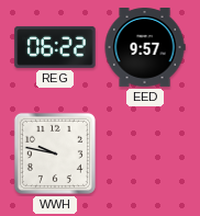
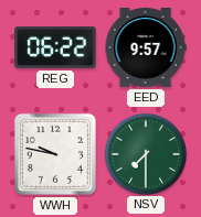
NSV: none -> 7:30
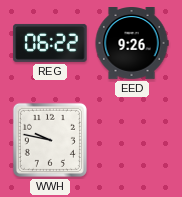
EED: 9:57 -> 9:26
NSV: 7:30 -> none
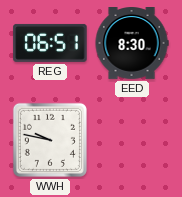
REG: 06:22 -> 06:51
EED: 9:26 -> 8:30
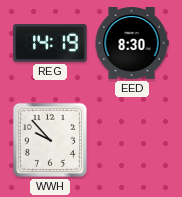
REG: 06:51 -> 14:19
WWH: 9:47 -> 9:53
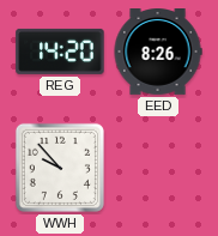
REG: 14:19 -> 14:20
EED: 8:30 -> 8:26
